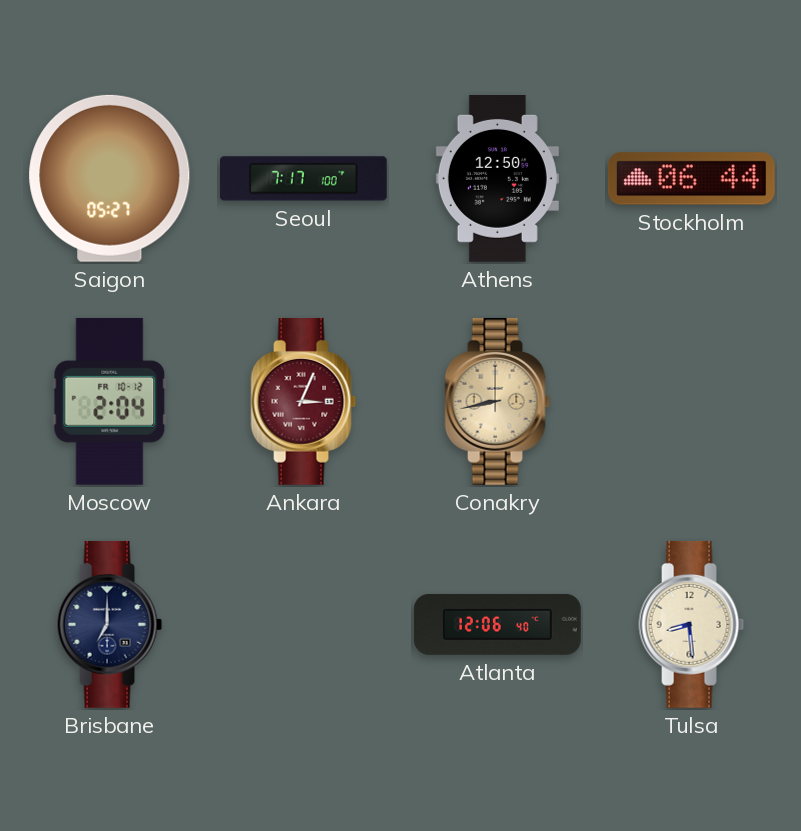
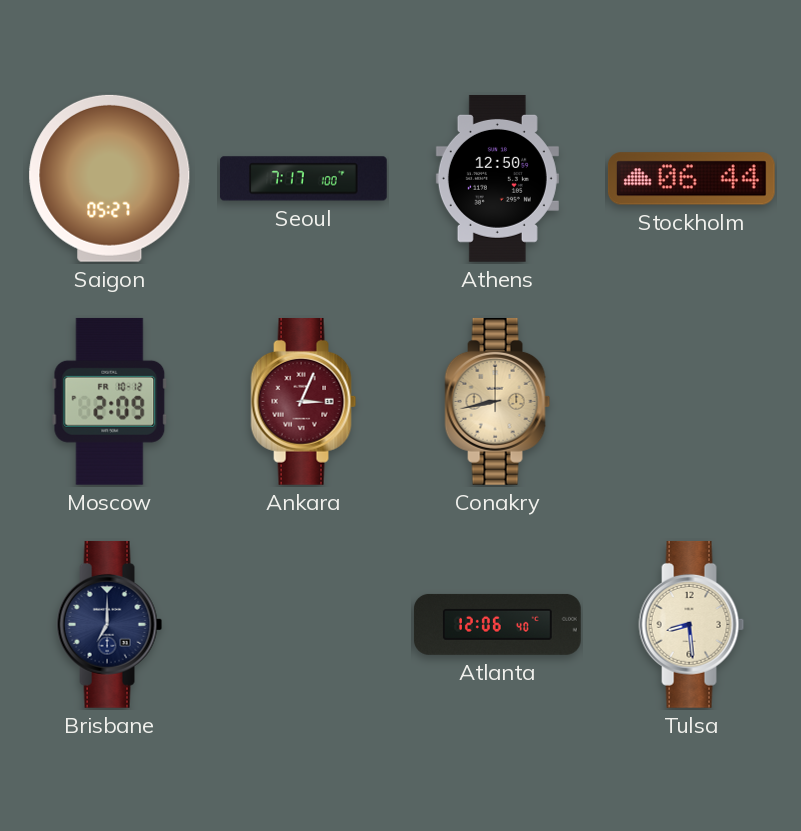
Moscow: 2:04 -> 2:09
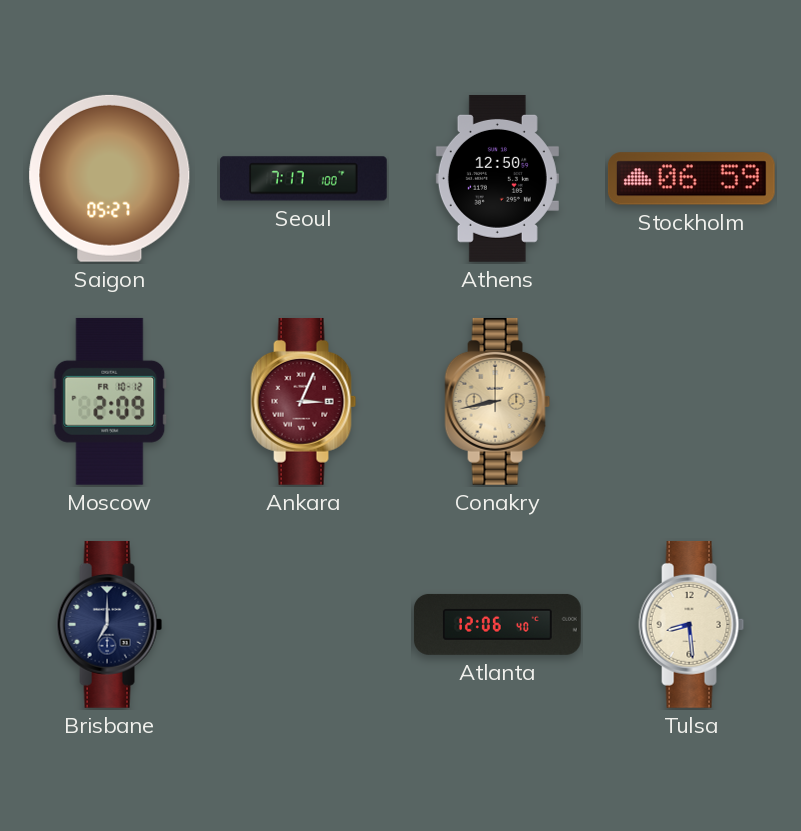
Stockholm: 06:44 -> 06:59
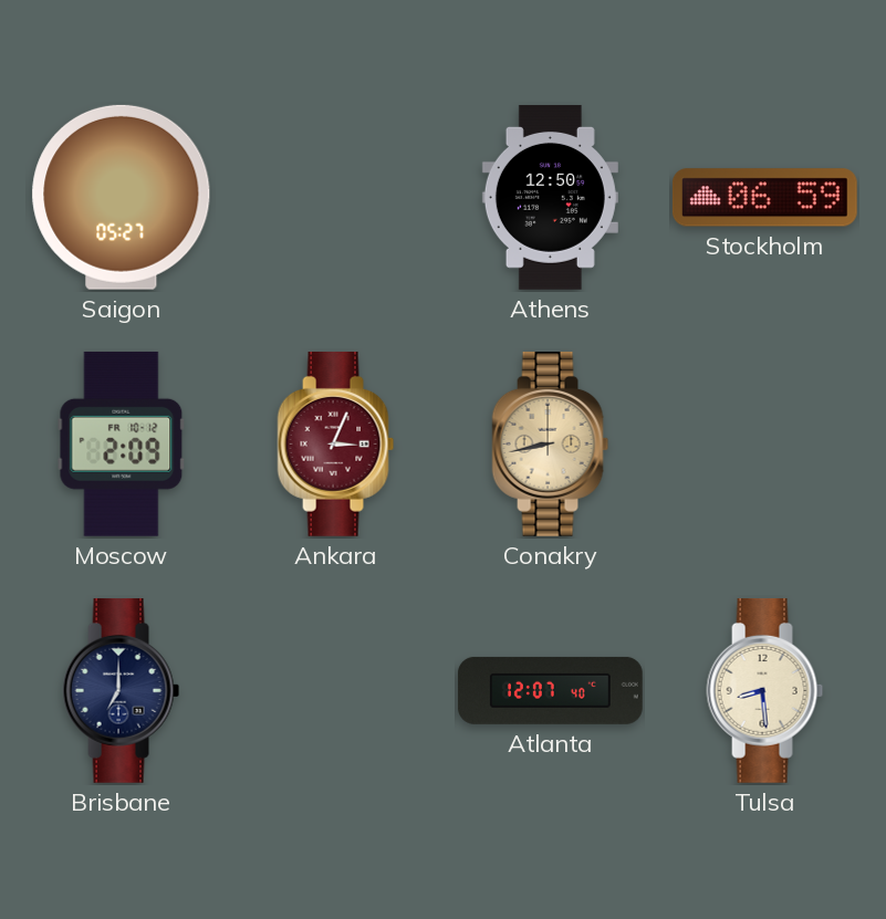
Seoul: 7:17 -> none
Atlanta: 12:06 -> 12:07
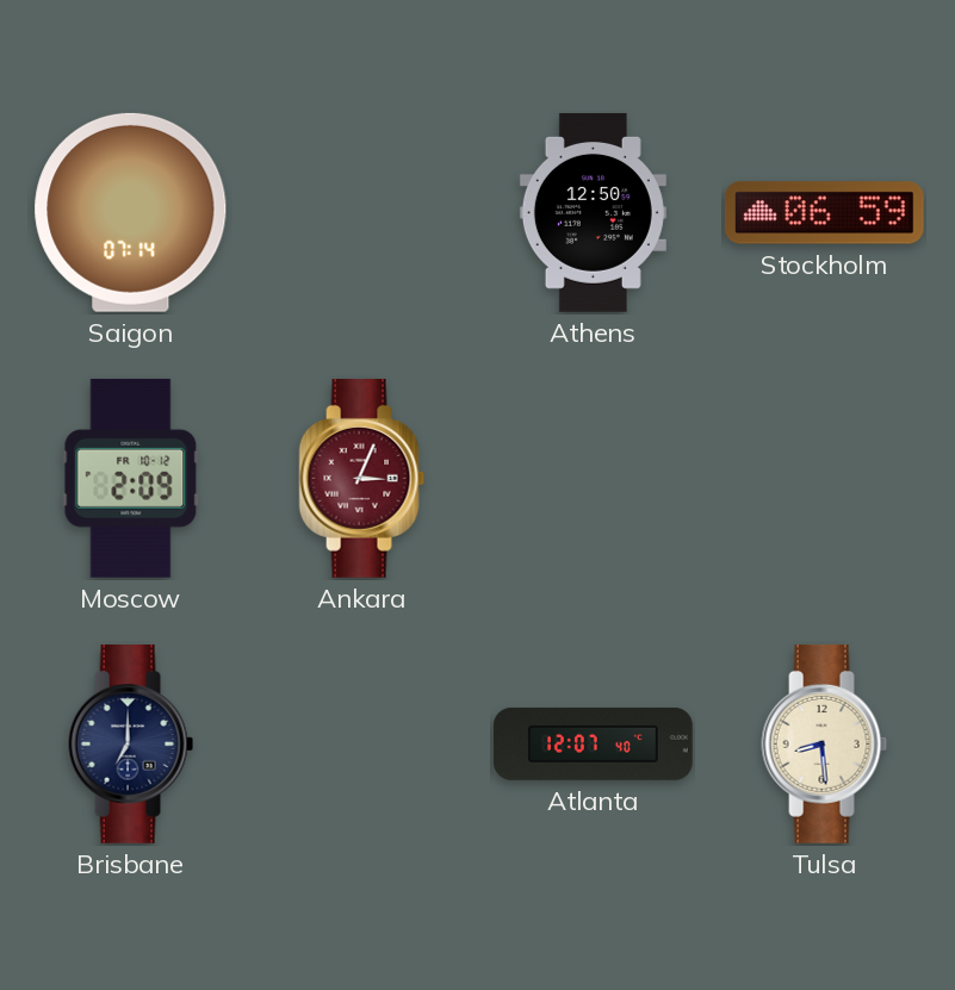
Saigon: 05:27 -> 07:14
Conakry: 8:43 -> none
